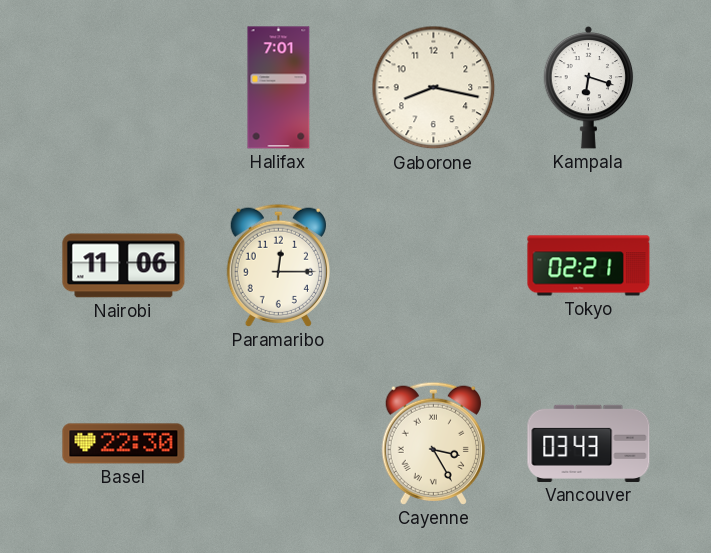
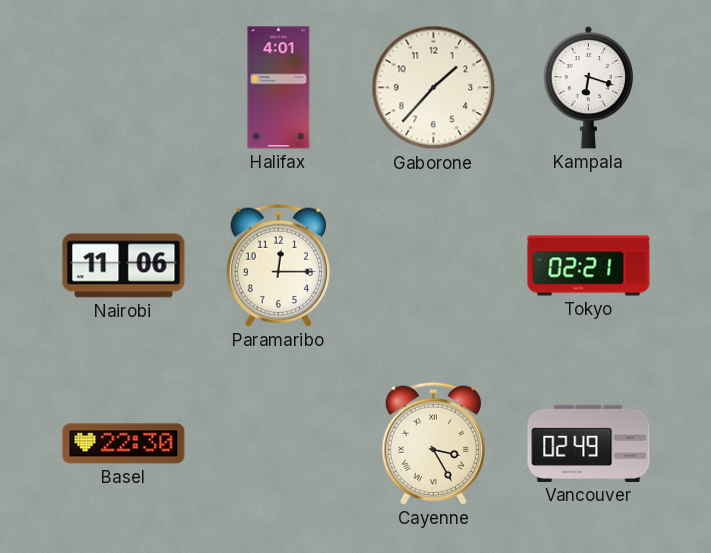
Halifax: 7:01 -> 4:01
Gaborone: 8:17 -> 1:37
Vancouver: 03:43 -> 02:49
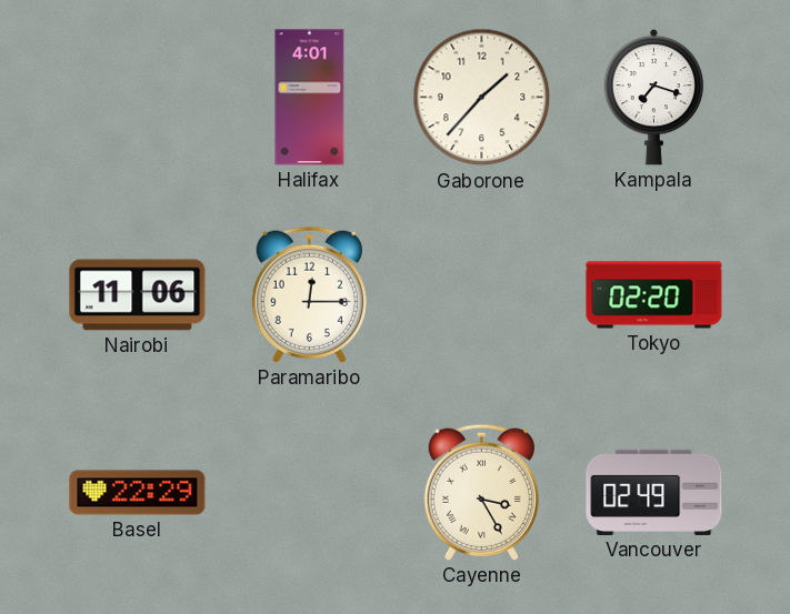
Kampala: 6:18 -> 7:18
Tokyo: 02:21 -> 02:20
Basel: 22:30 -> 22:29
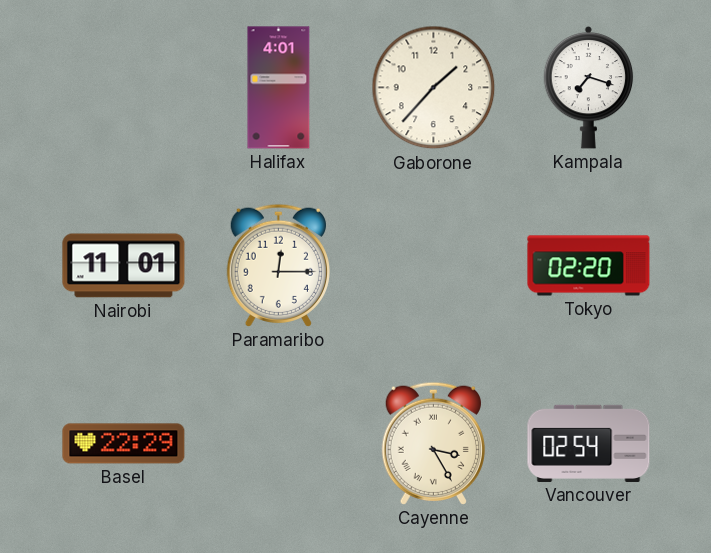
Nairobi: 11:06 -> 11:01
Vancouver: 02:49 -> 02:54
